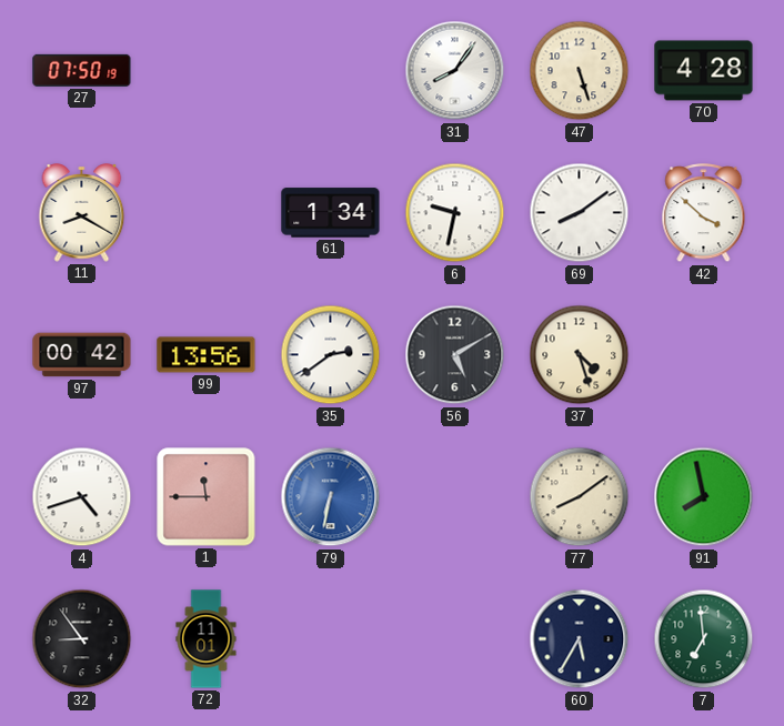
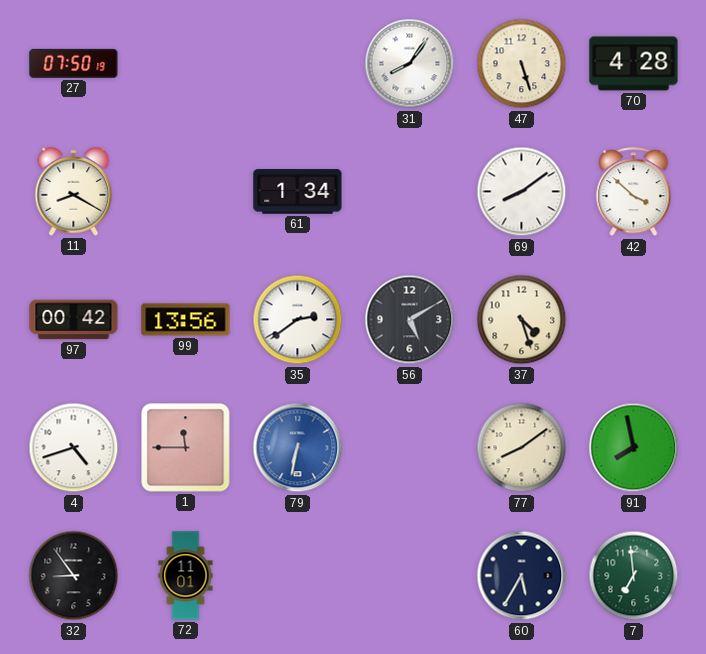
6: 9:32 -> none
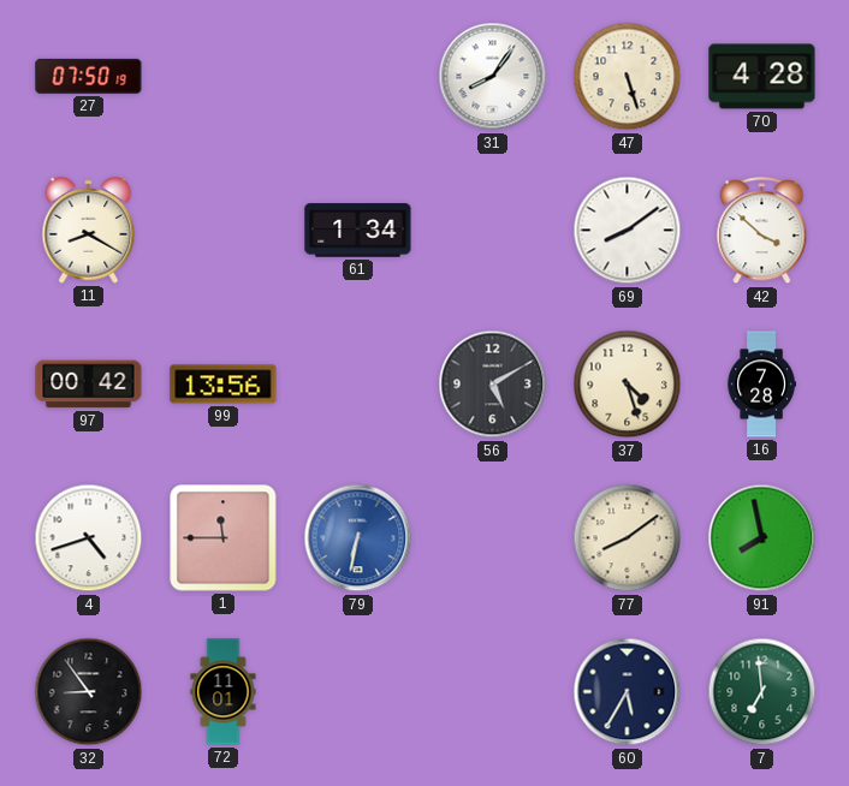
35: 2:39 -> none
16: none -> 7:28
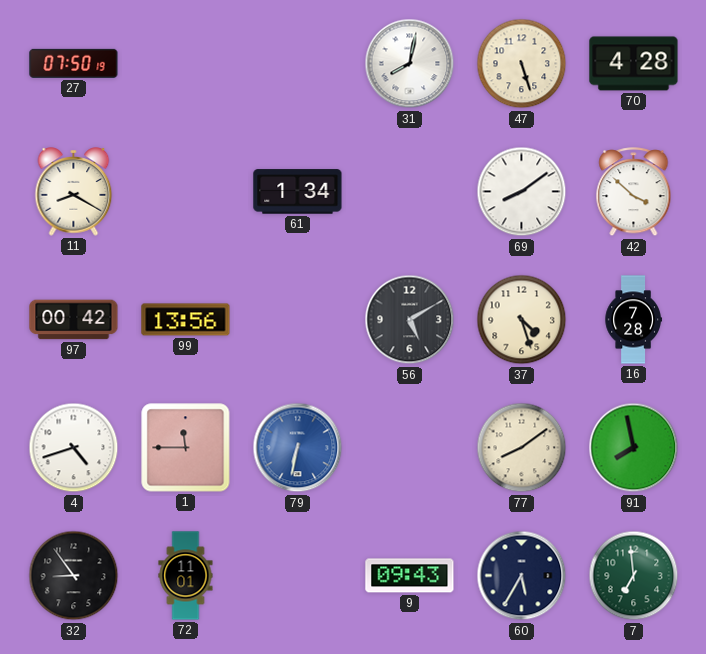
31: 8:06 -> 8:02
9: none -> 09:43
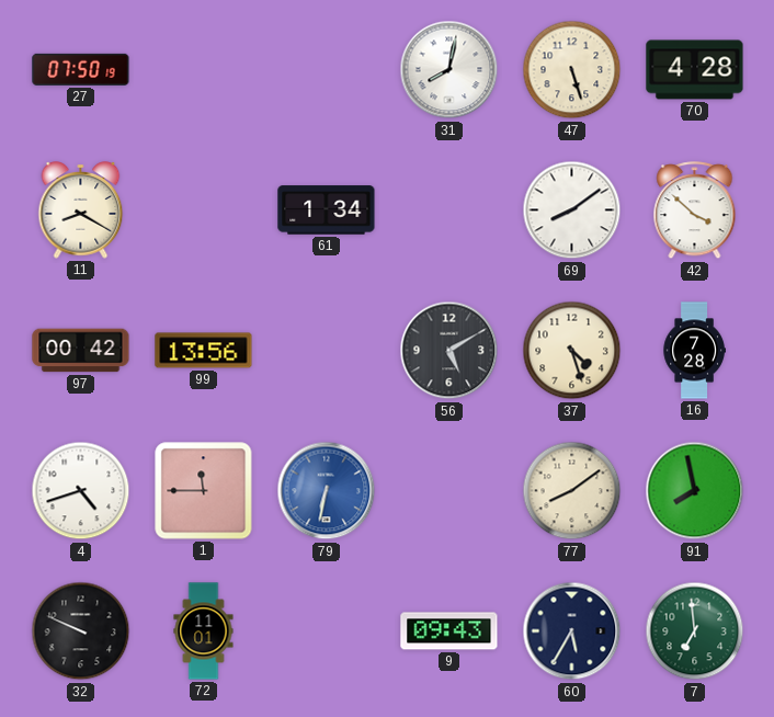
32: 8:54 -> 9:49
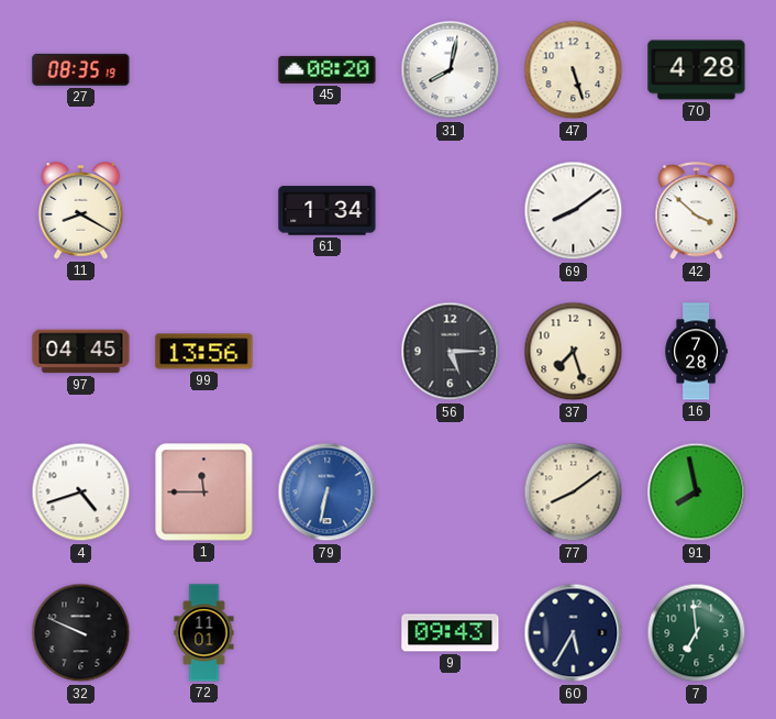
27: 07:50 -> 08:35
45: none -> 08:20
97: 00:42 -> 04:45
56: 5:10 -> 5:15
37: 4:27 -> 7:27
